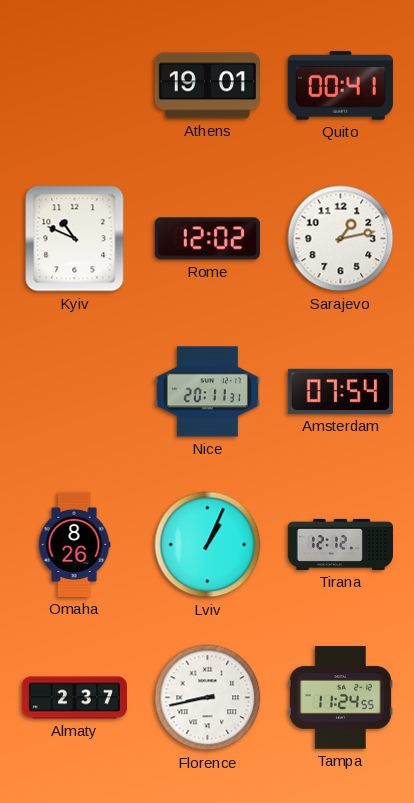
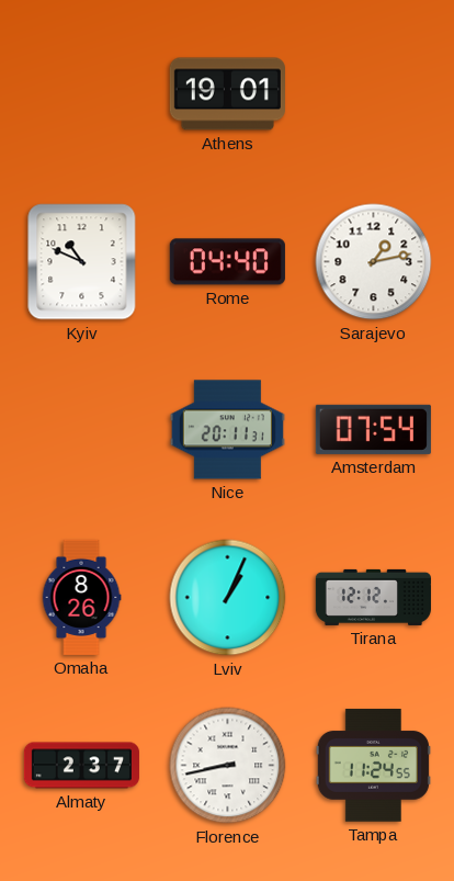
Quito: 00:41 -> none
Rome: 12:02 -> 04:40
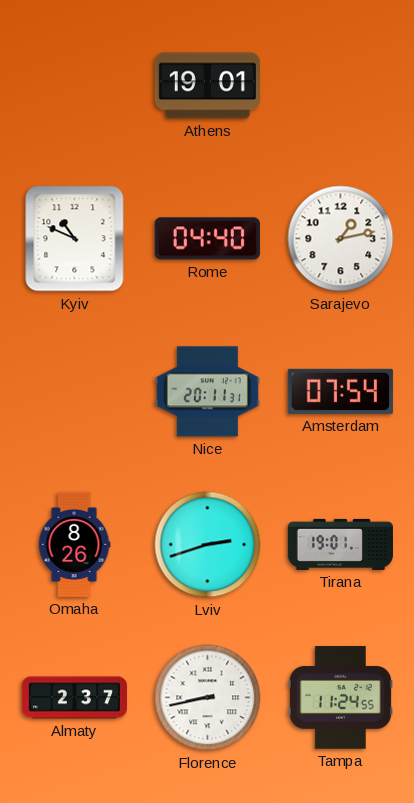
Lviv: 1:04 -> 2:42
Tirana: 12:12 -> 19:01
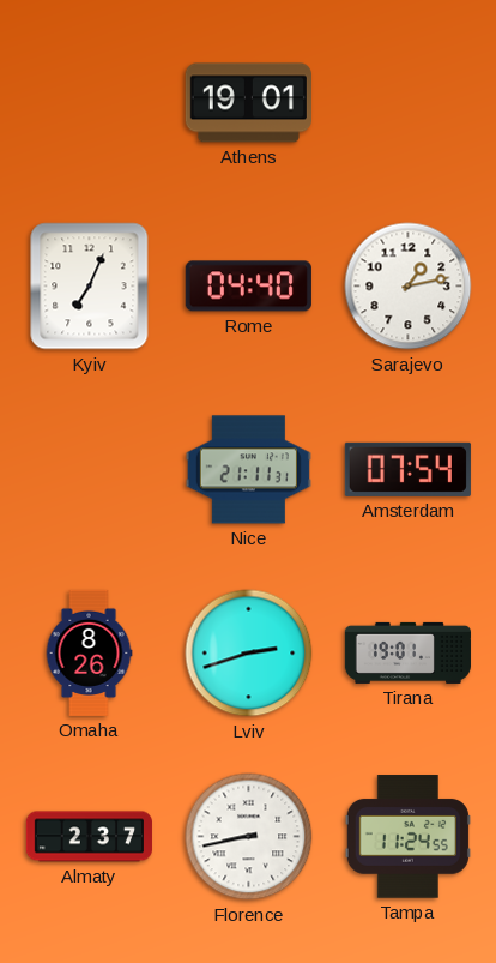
Kyiv: 10:49 -> 7:04
Nice: 20:11 -> 21:11
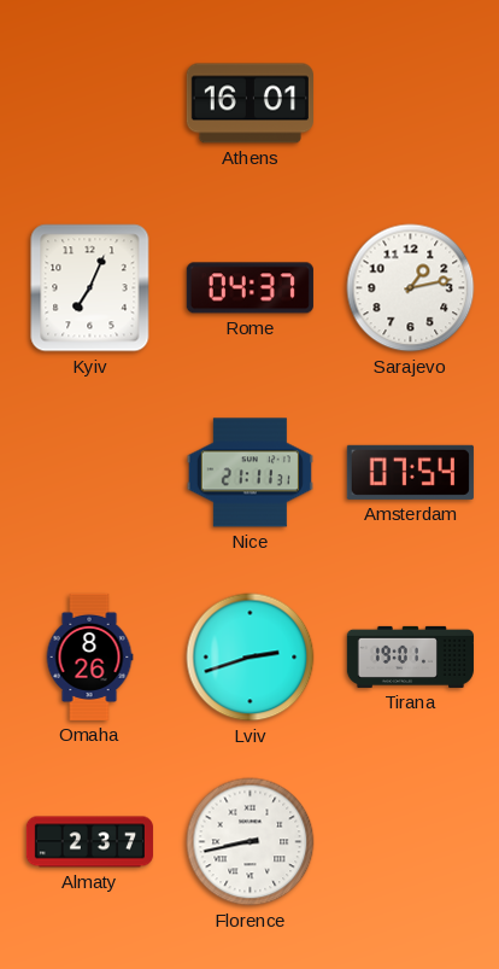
Athens: 19:01 -> 16:01
Rome: 04:40 -> 04:37
Tampa: 11:24 -> none
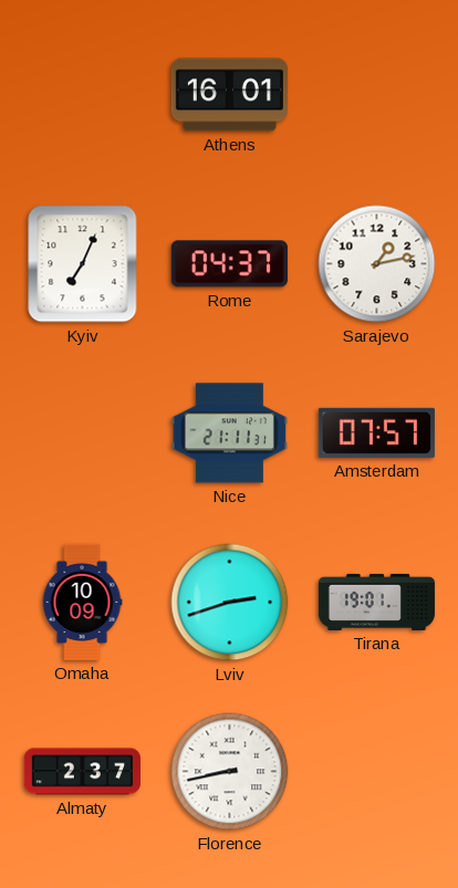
Amsterdam: 07:54 -> 07:57
Omaha: 8:26 -> 10:09
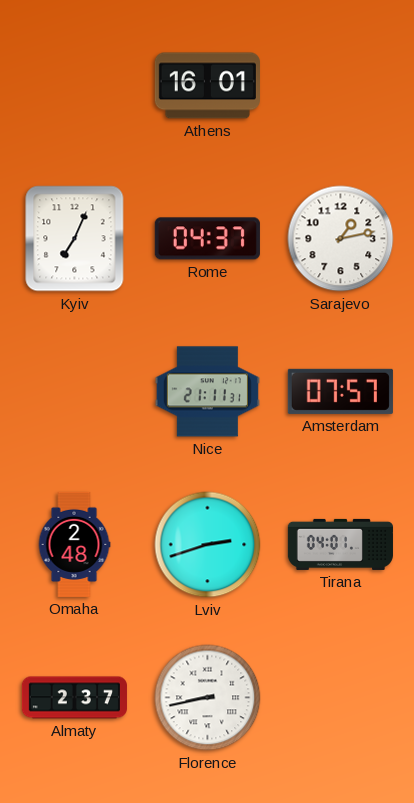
Omaha: 10:09 -> 2:48
Tirana: 19:01 -> 04:01
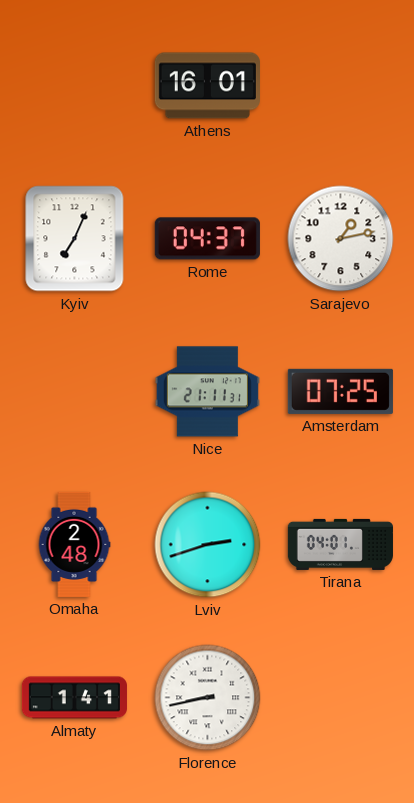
Amsterdam: 07:57 -> 07:25
Almaty: 2:37 -> 1:41
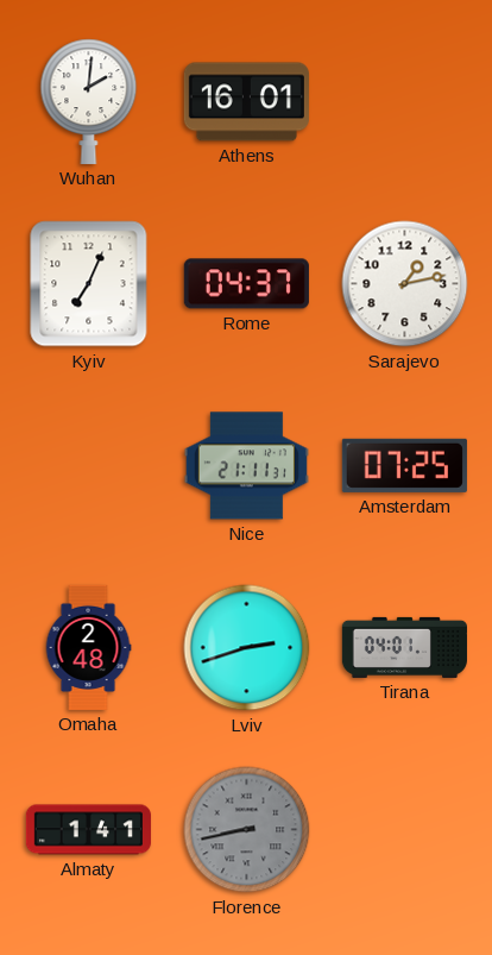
Wuhan: none -> 2:01
Florence dial: white -> grey
